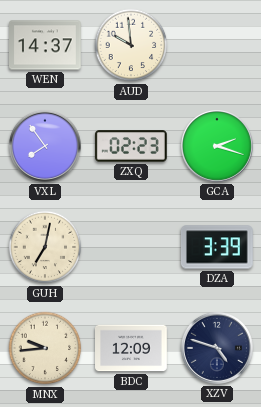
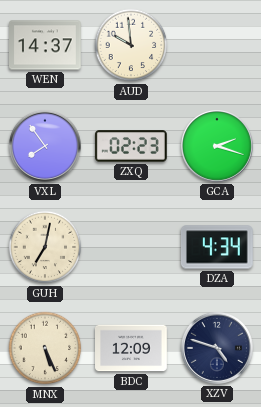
DZA: 3:39 -> 4:34
MNX: 9:44 -> 5:26
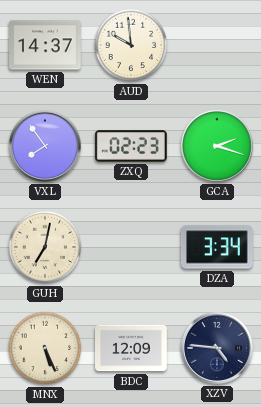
DZA: 4:34 -> 3:34
XZV: 4:48 -> 4:46
